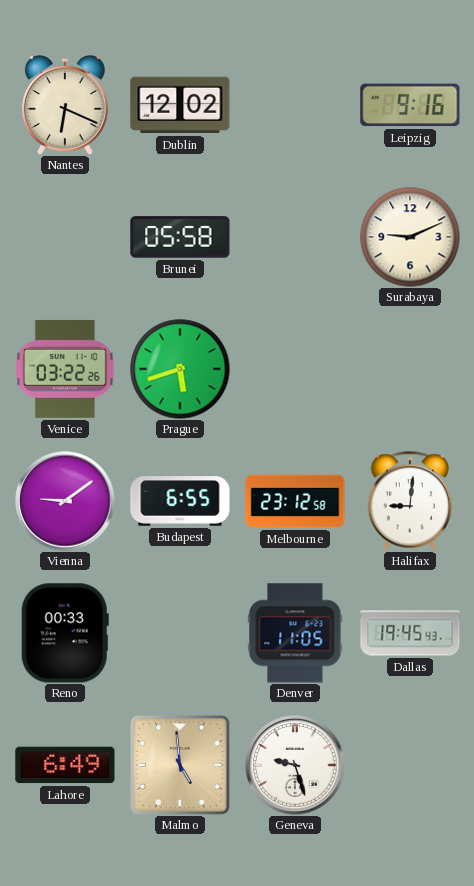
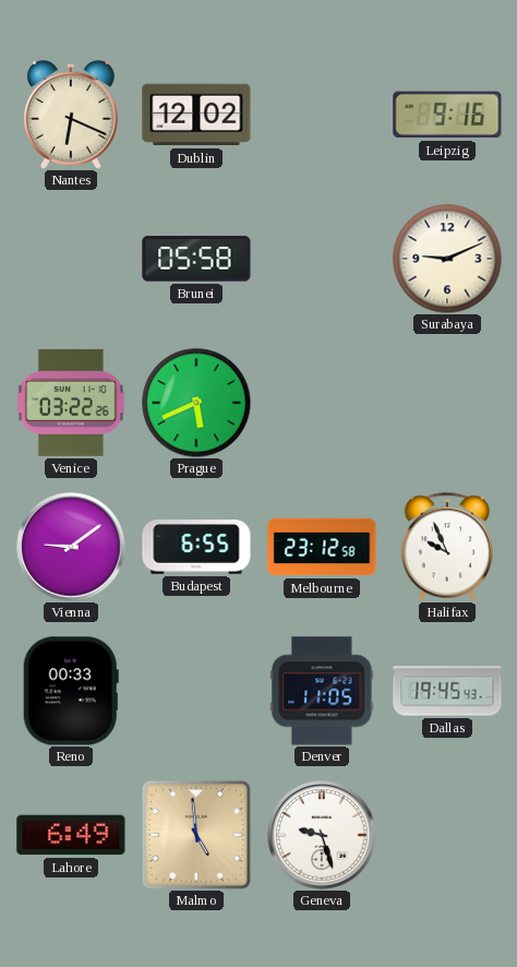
Prague: 5:42 -> 5:41
Halifax: 9:01 -> 9:56
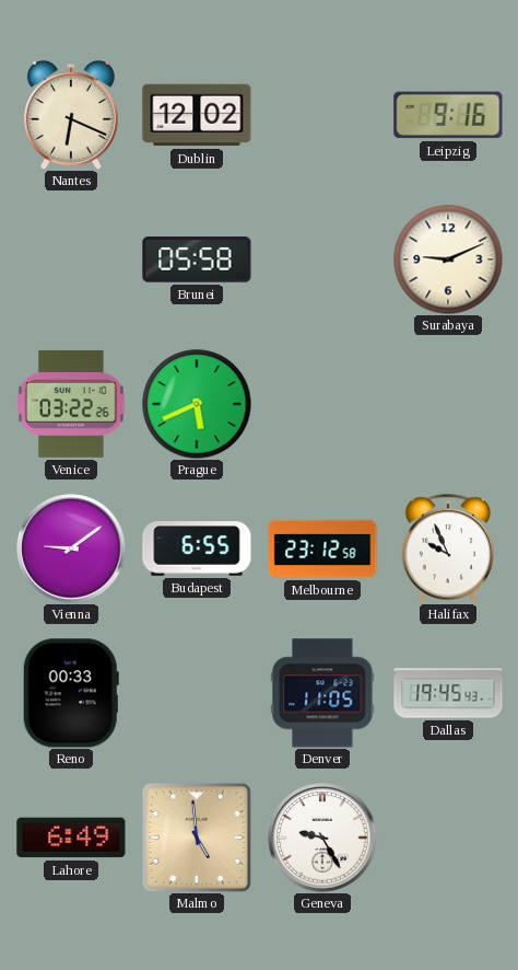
Geneva: 9:27 -> 9:25
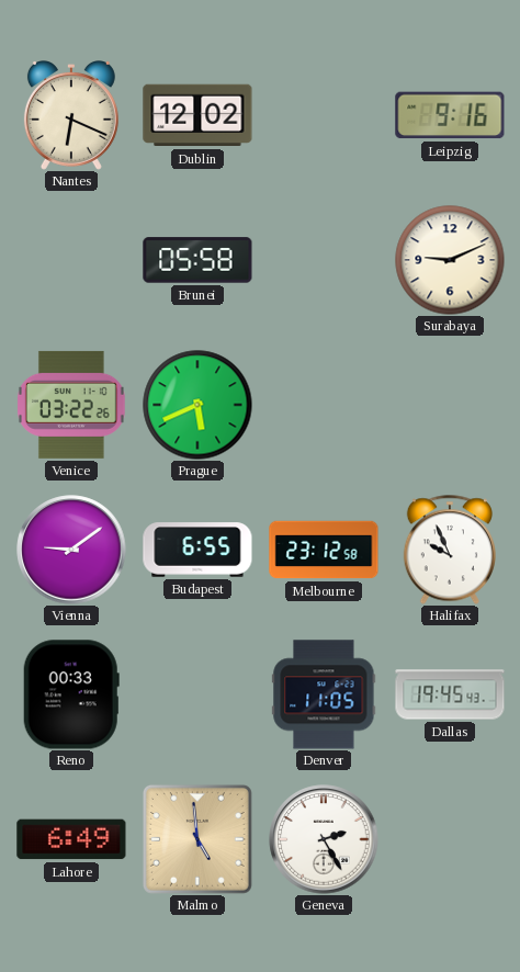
Geneva: 9:25 -> 2:25
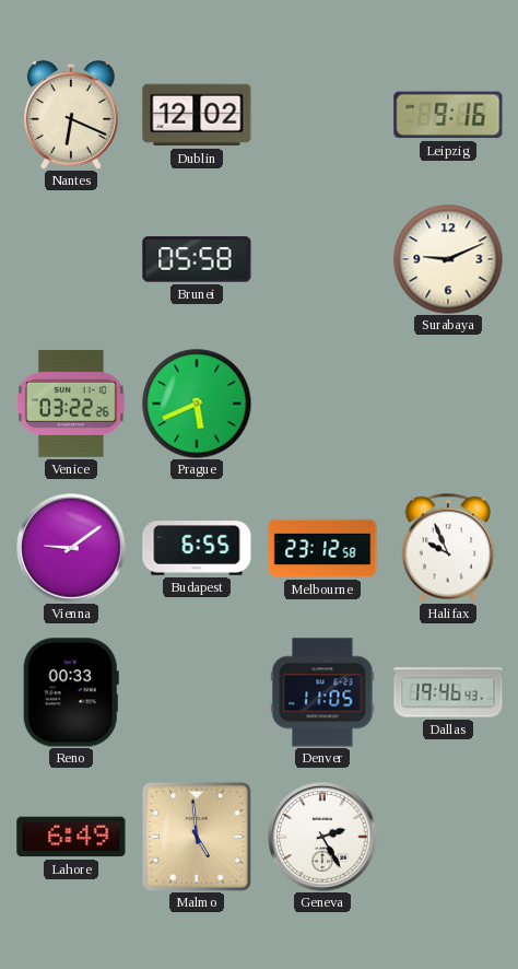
Dallas: 19:45 -> 19:46
